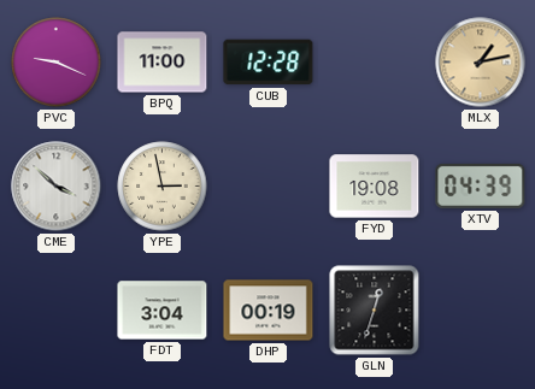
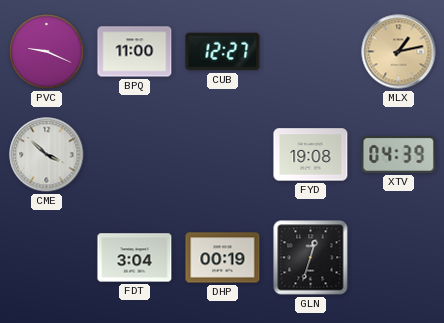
CUB: 12:28 -> 12:27
YPE: 2:58 -> none
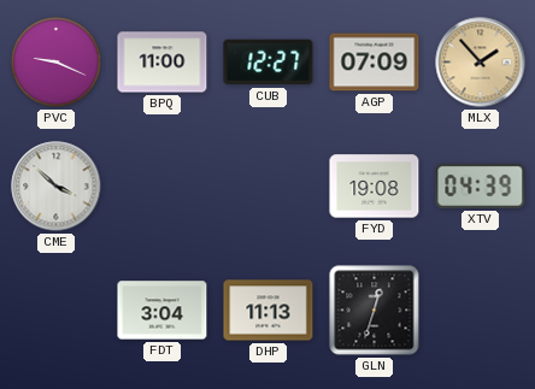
AGP: none -> 07:09
MLX: 1:13 -> 1:53
DHP: 00:19 -> 11:13
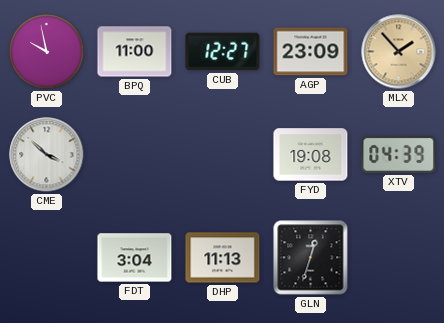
PVC: 9:19 -> 9:58
AGP: 07:09 -> 23:09
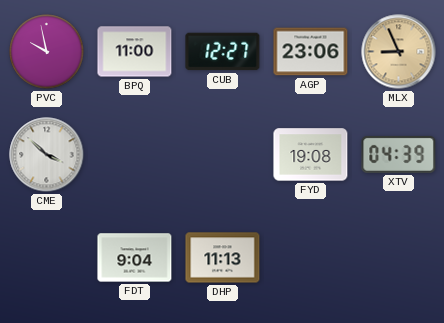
AGP: 23:09 -> 23:06
MLX: 1:53 -> 8:56
FDT: 3:04 -> 9:04
GLN: 12:33 -> none
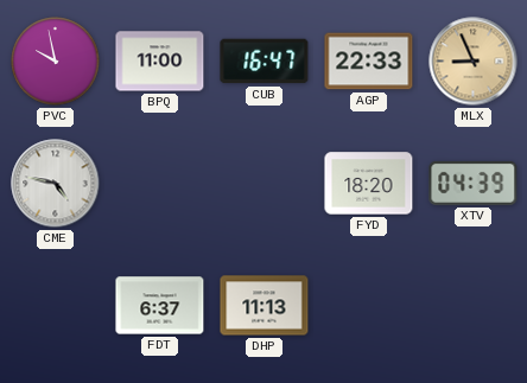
CUB: 12:27 -> 16:47
AGP: 23:06 -> 22:33
CME: 3:52 -> 4:47
FYD: 19:08 -> 18:20
FDT: 9:04 -> 6:37
